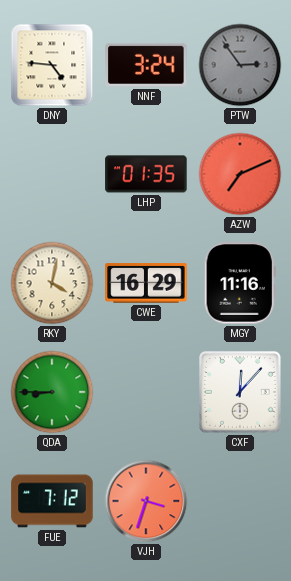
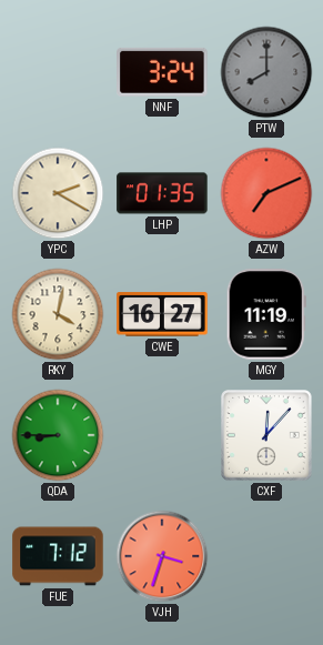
DNY: 4:46 -> none
PTW: 2:54 -> 8:00
YPC: none -> 2:20
CWE: 16:29 -> 16:27
MGY: 11:16 -> 11:19
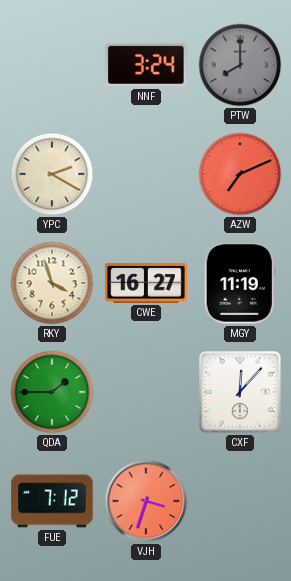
LHP: 01:35 -> none
RKY: 4:02 -> 3:57
QDA: 8:45 -> 1:45
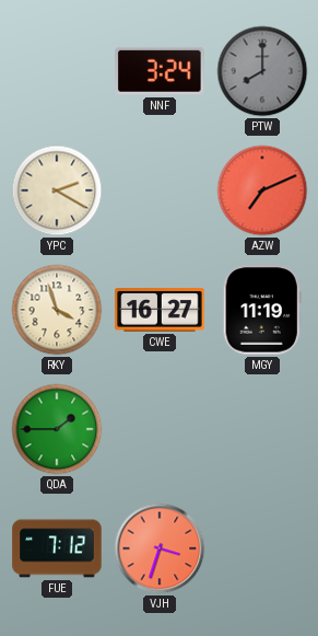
CXF: 12:07 -> none
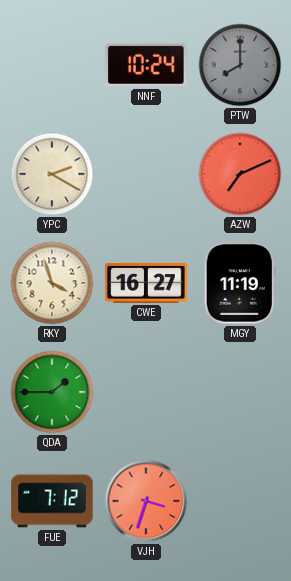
NNF: 3:24 -> 10:24
